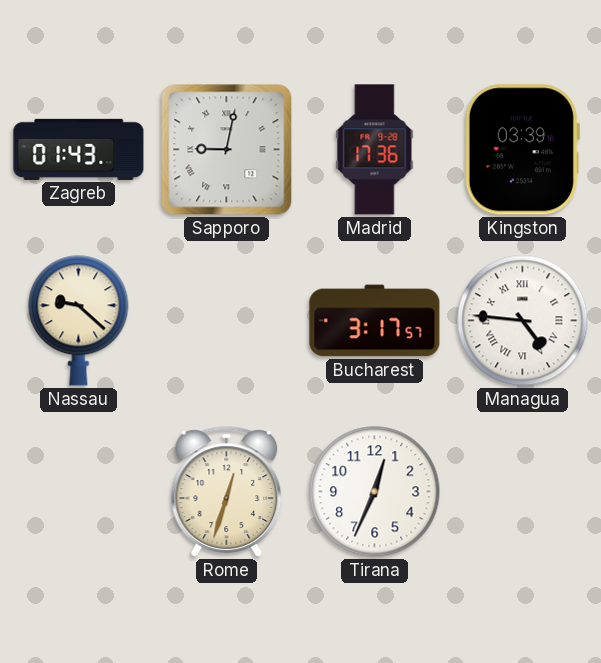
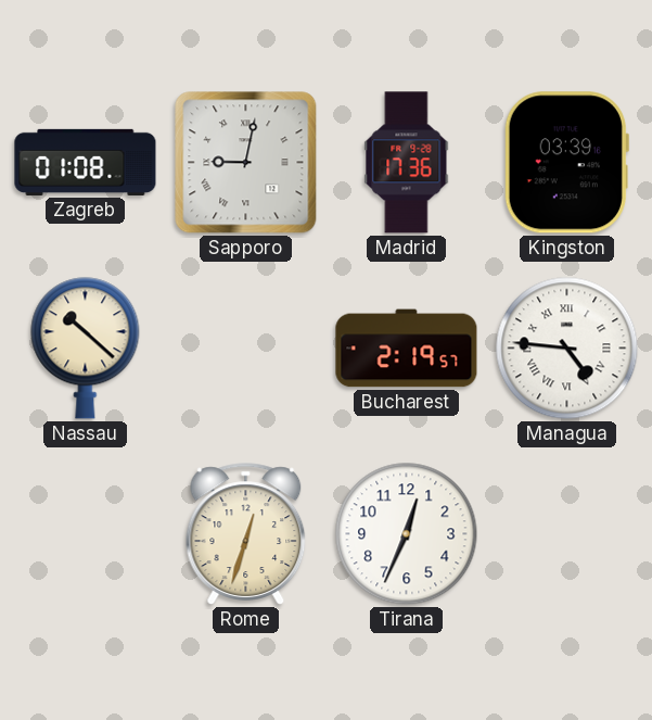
Zagreb: 01:43 -> 01:08
Nassau: 9:22 -> 10:22
Bucharest: 3:17 -> 2:19
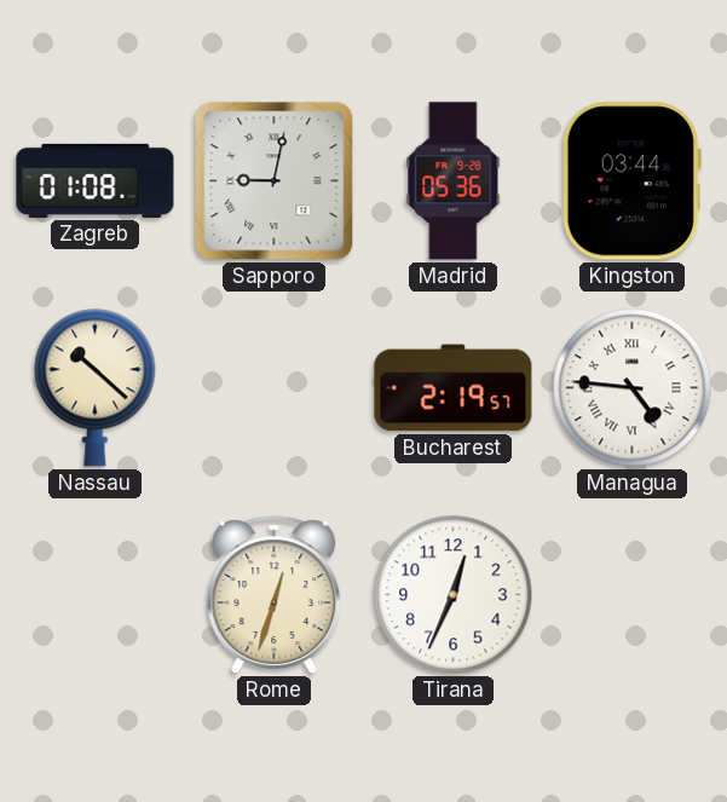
Madrid: 17:36 -> 05:36
Kingston: 03:39 -> 03:44
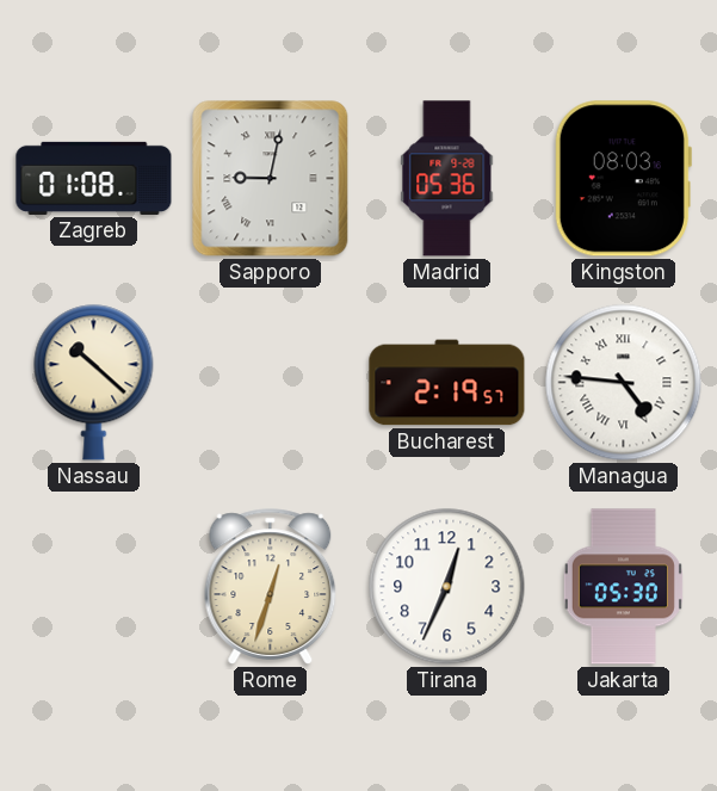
Kingston: 03:44 -> 08:03
Jakarta: none -> 05:30
